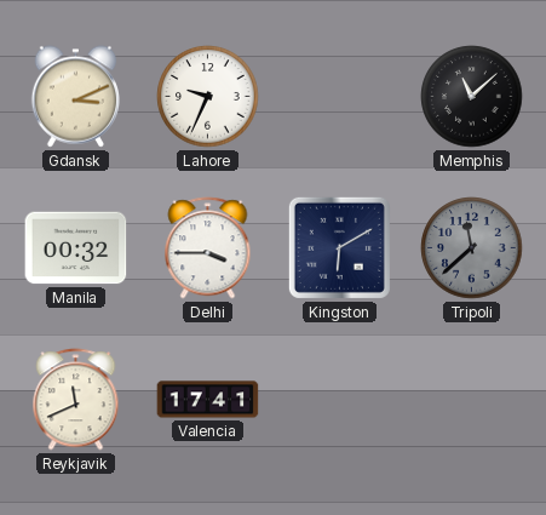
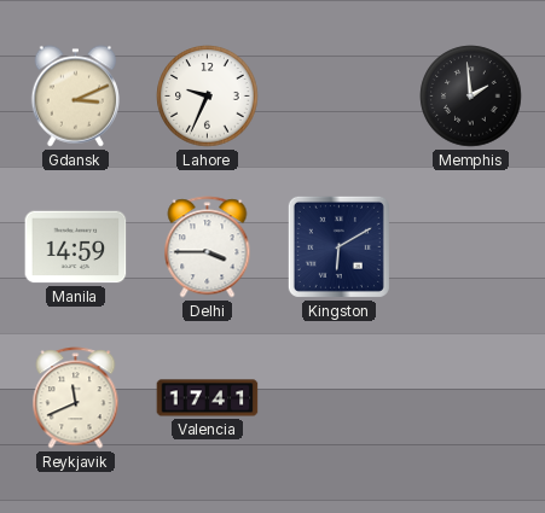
Memphis: 11:08 -> 1:59
Manila: 00:32 -> 14:59
Tripoli: 11:38 -> none
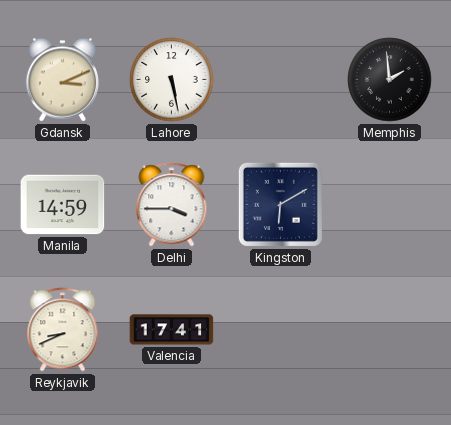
Lahore: 9:34 -> 5:28
Reykjavik: 11:41 -> 8:41
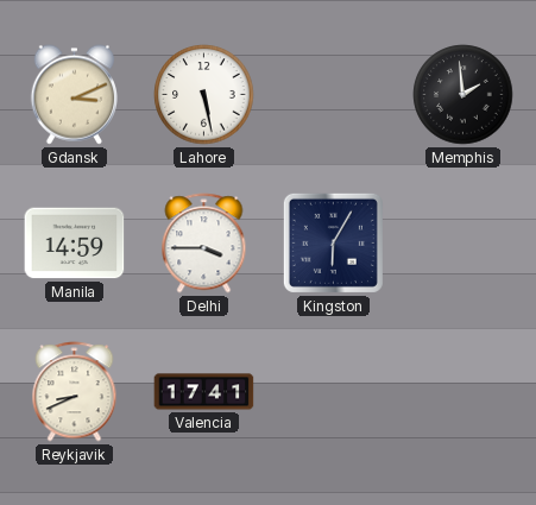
Kingston: 6:10 -> 6:05
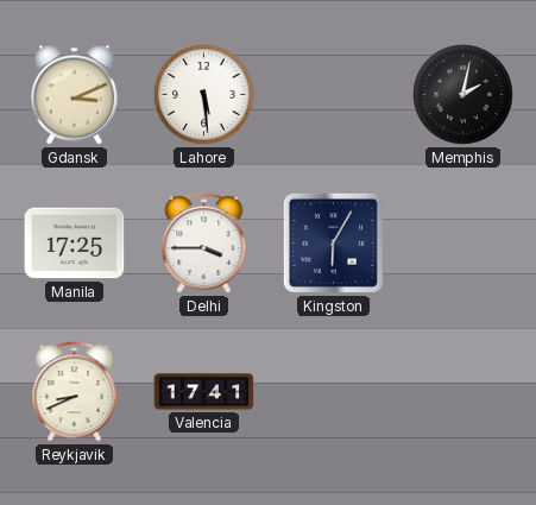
Lahore: 5:28 -> 5:29
Memphis: 1:59 -> 2:02
Manila: 14:59 -> 17:25
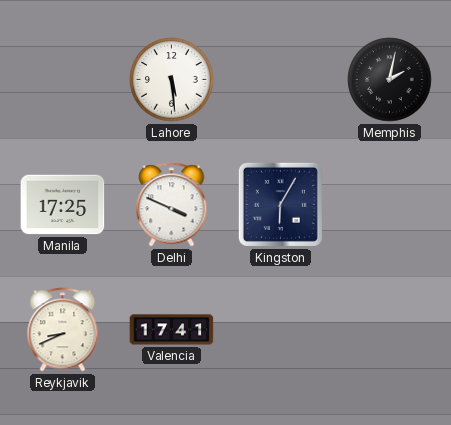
Gdansk: 3:11 -> none
Delhi: 3:45 -> 3:49
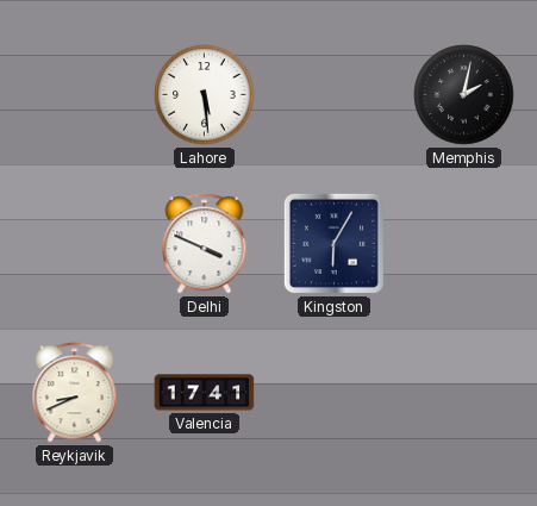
Manila: 17:25 -> none
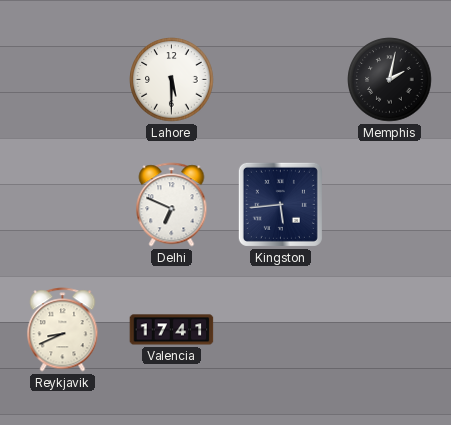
Lahore: 5:29 -> 5:30
Delhi: 3:49 -> 6:49
Kingston: 6:05 -> 5:44
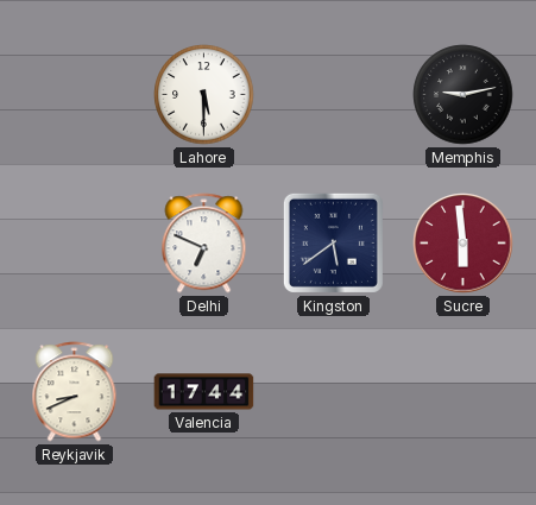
Memphis: 2:02 -> 9:13
Kingston: 5:44 -> 5:39
Sucre: none -> 5:59
Valencia: 17:41 -> 17:44
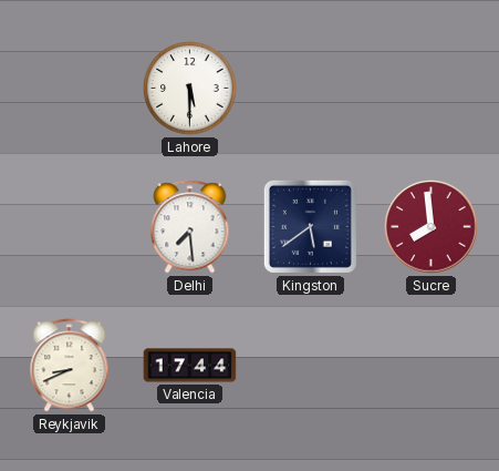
Memphis: 9:13 -> none
Delhi: 6:49 -> 7:29
Sucre: 5:59 -> 7:59
